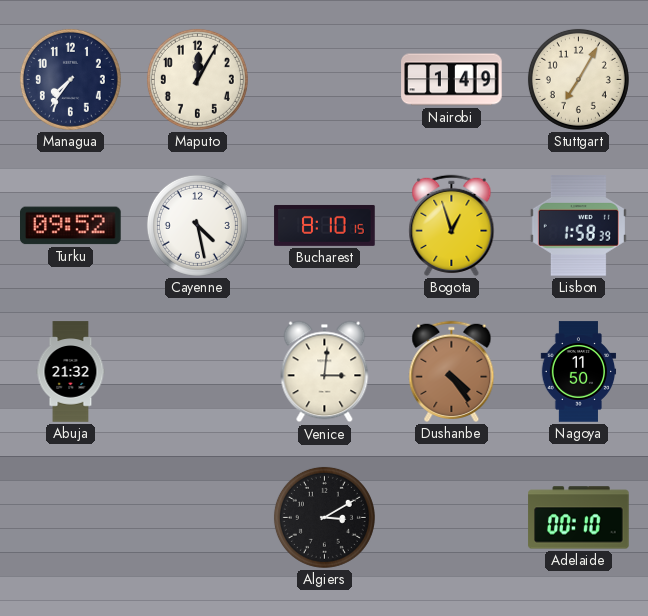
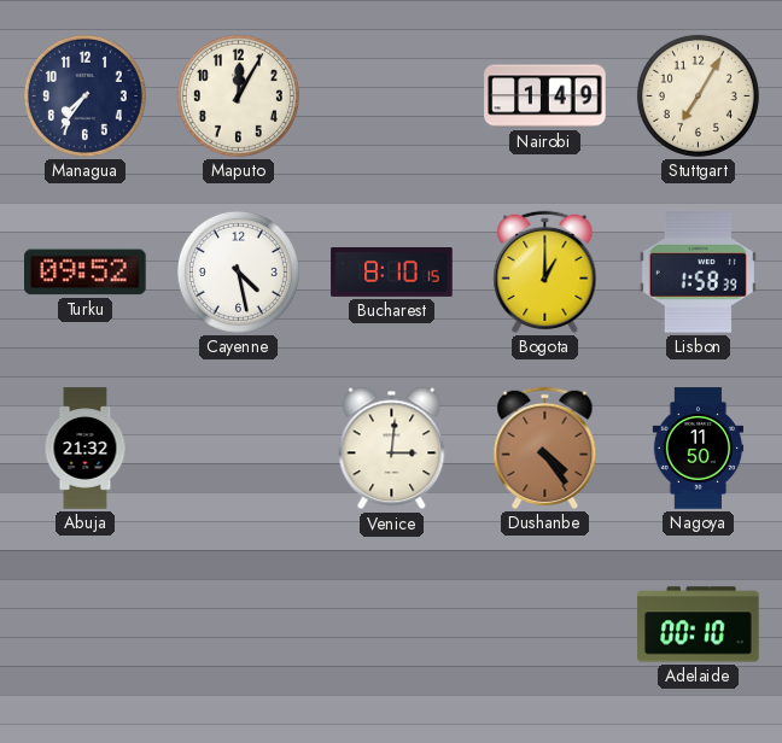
Bogota: 12:57 -> 1:00
Algiers: 3:10 -> none
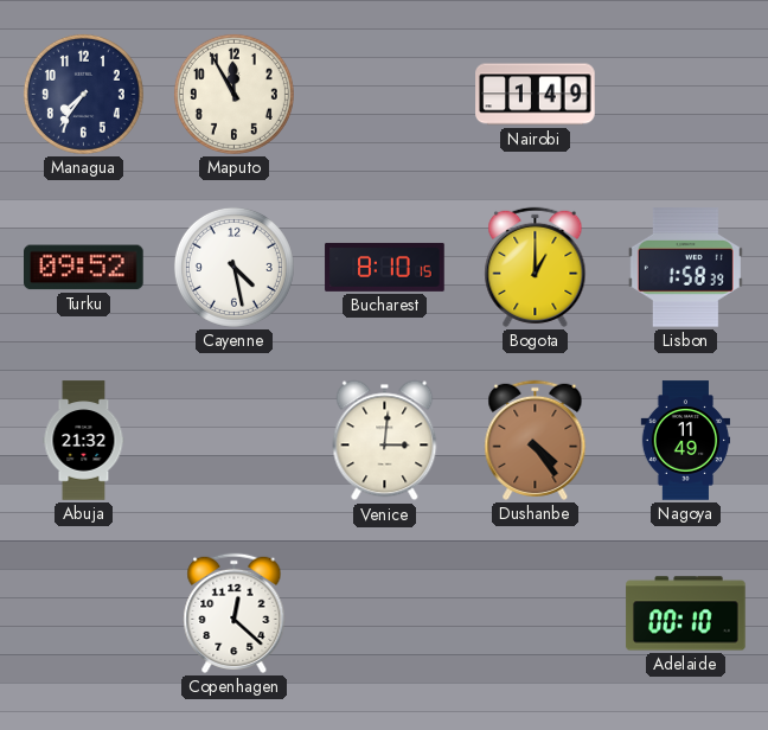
Maputo: 12:05 -> 11:55
Stuttgart: 7:05 -> none
Nagoya: 11:50 -> 11:49
Copenhagen: none -> 12:22
